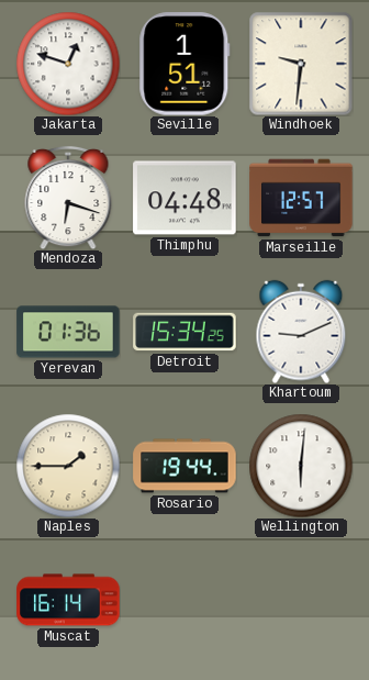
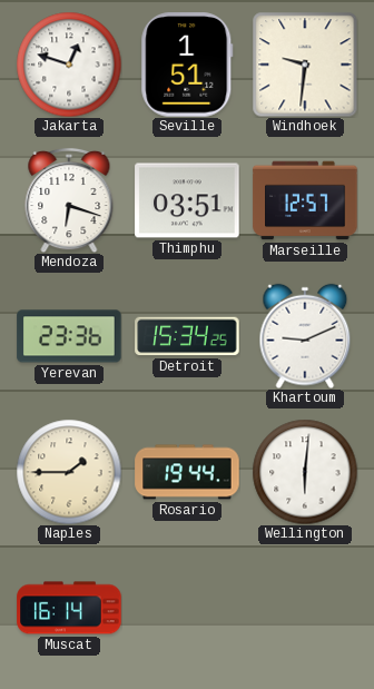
Thimphu: 04:48 -> 03:51
Yerevan: 01:36 -> 23:36
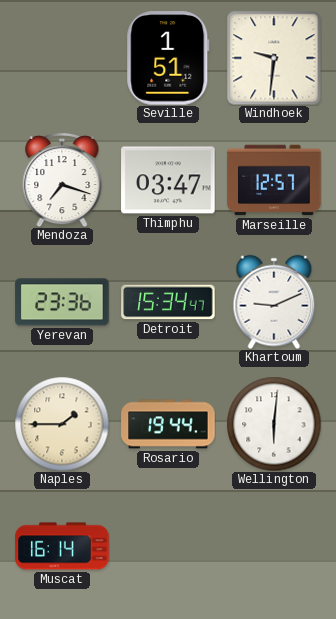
Jakarta: 12:48 -> none
Mendoza: 6:18 -> 7:18
Thimphu: 03:51 -> 03:47
Detroit: 15:34:25 -> 15:34:47
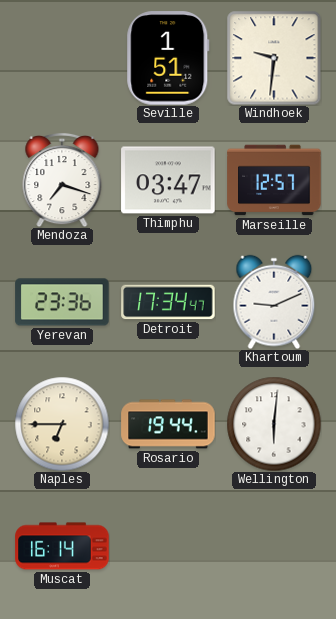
Detroit: 15:34 -> 17:34
Naples: 1:45 -> 6:45
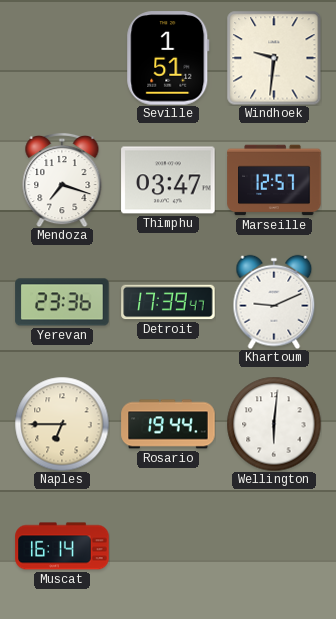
Detroit: 17:34 -> 17:39
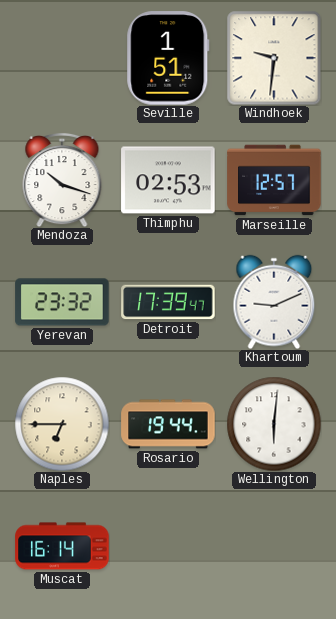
Mendoza: 7:18 -> 10:18
Thimphu: 03:47 -> 02:53
Yerevan: 23:36 -> 23:32
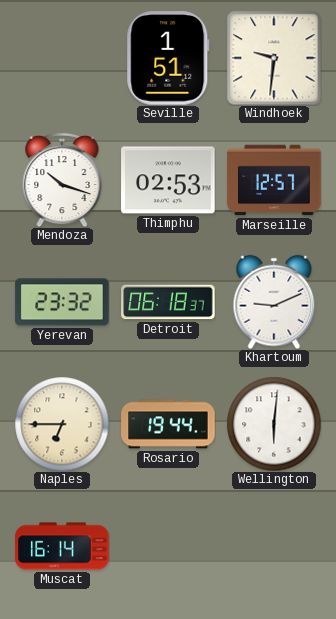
Detroit: 17:39 -> 06:18
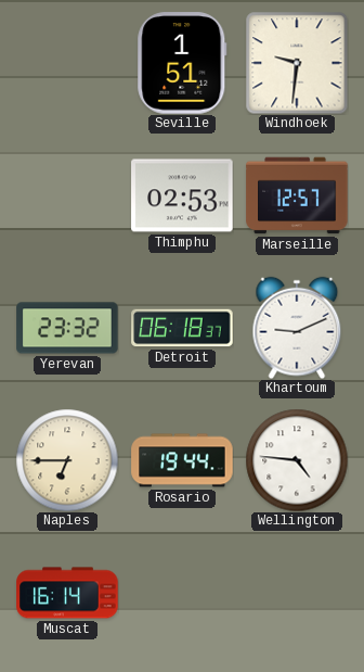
Mendoza: 10:18 -> none
Wellington: 6:01 -> 4:46
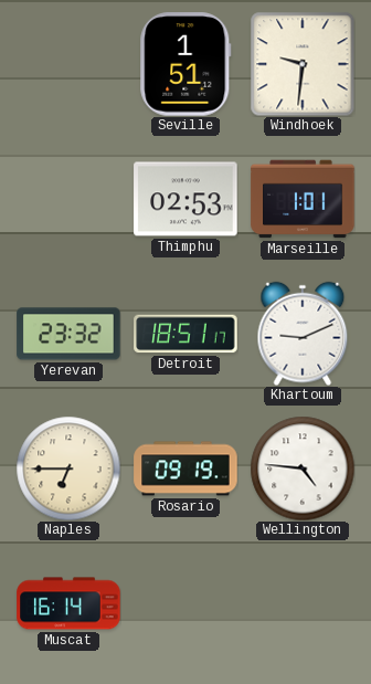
Marseille: 12:57 -> 1:01
Detroit: 06:18 -> 18:51
Rosario: 19:44 -> 09:19
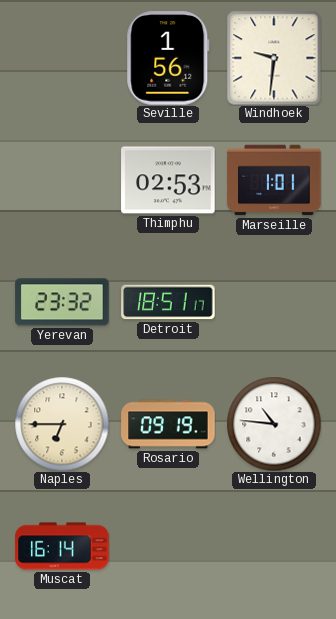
Seville: 1:51 -> 1:56
Khartoum: 9:11 -> none
Wellington: 4:46 -> 10:46
